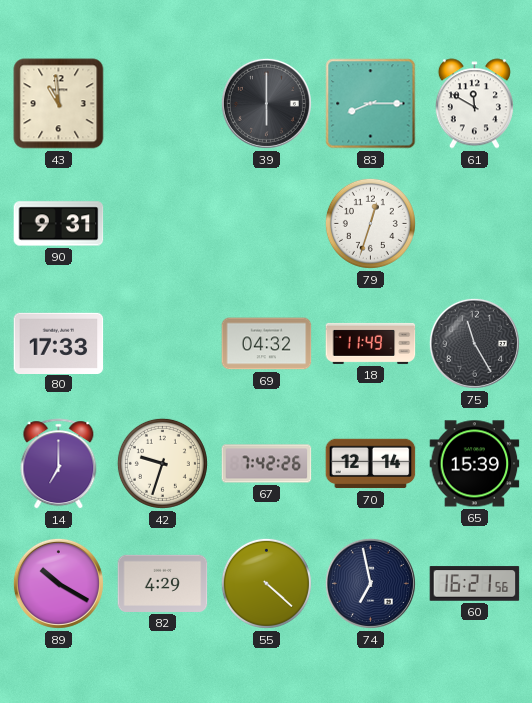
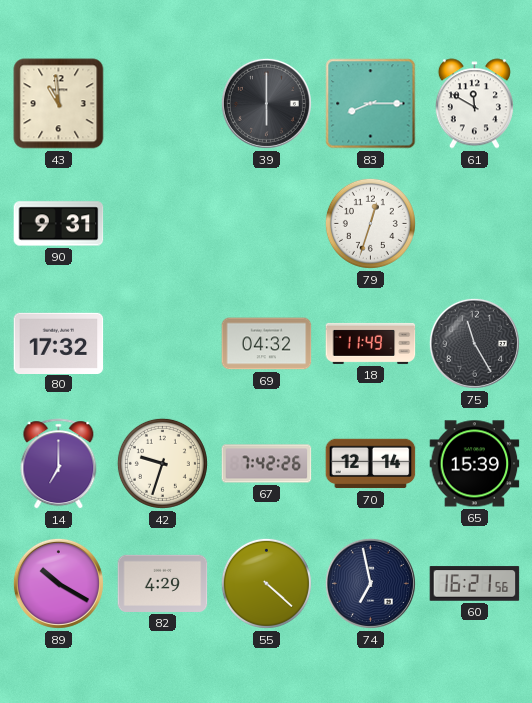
80: 17:33 -> 17:32
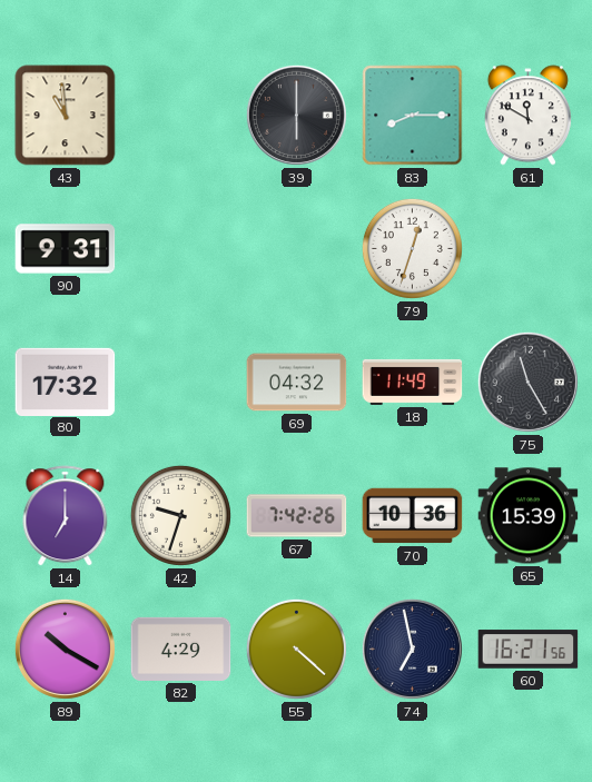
70: 12:14 -> 10:36
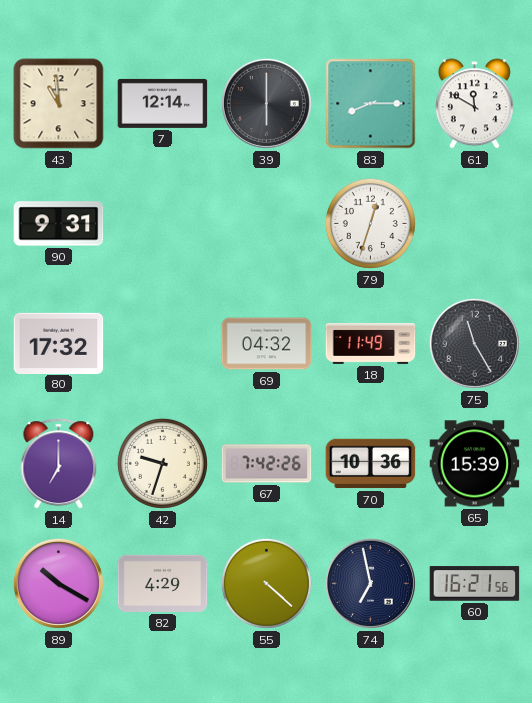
7: none -> 12:14
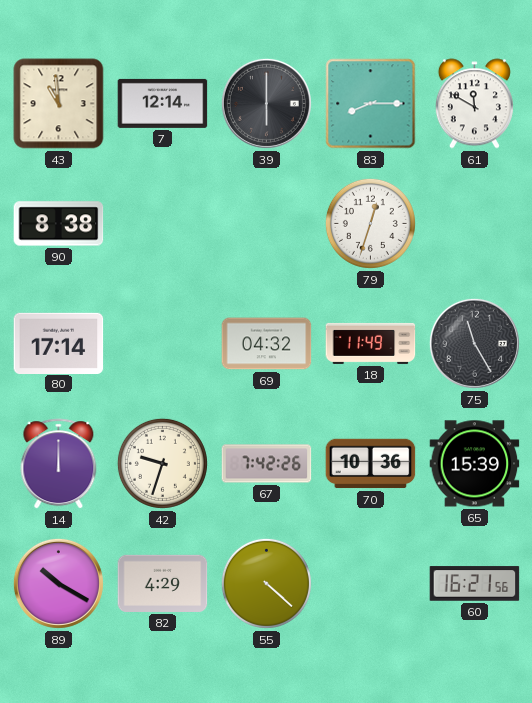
90: 9:31 -> 8:38
80: 17:32 -> 17:14
14: 7:00 -> 12:00
74: 6:58 -> none
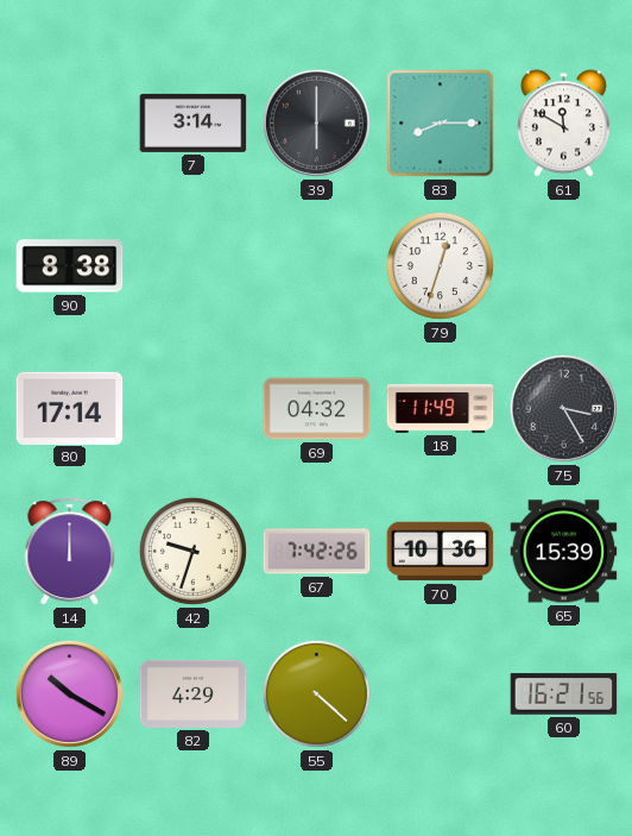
43: 10:59 -> none
7: 12:14 -> 3:14
75: 11:25 -> 3:25
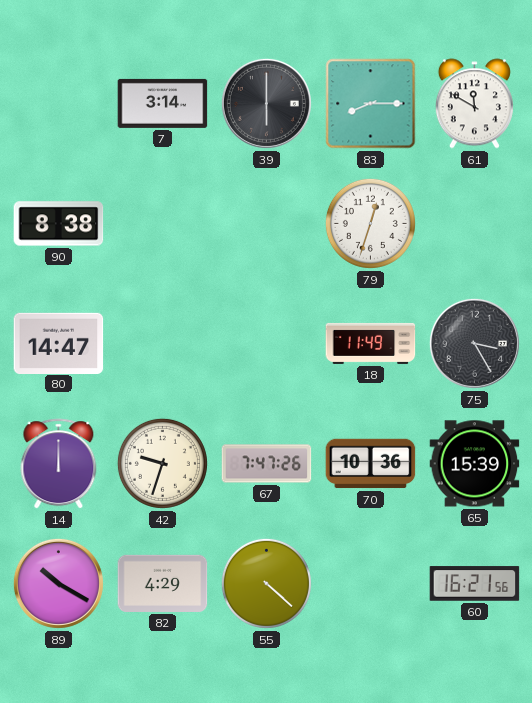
80: 17:14 -> 14:47
69: 04:32 -> none
67: 7:42 -> 7:47
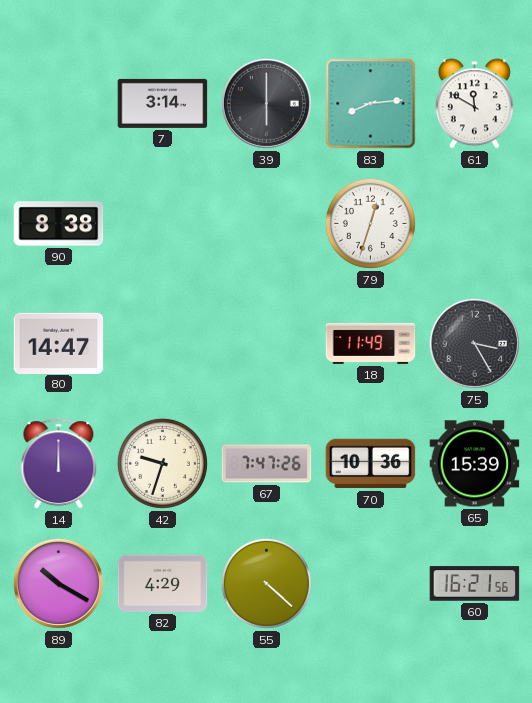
83: 8:15 -> 8:14
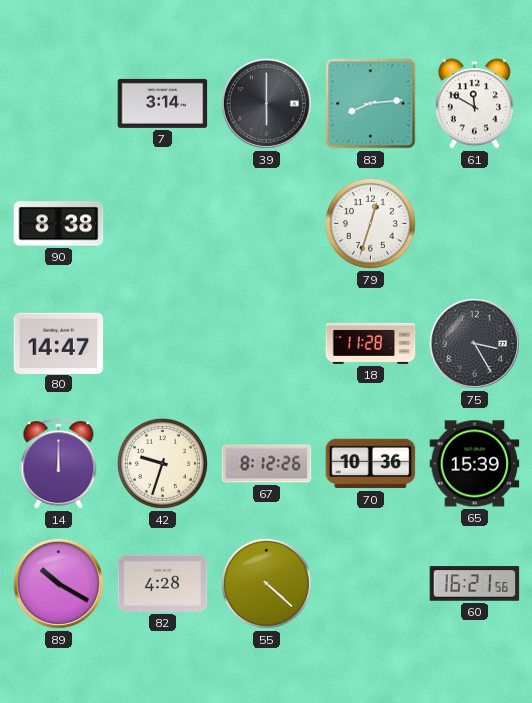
18: 11:49 -> 11:28
67: 7:47 -> 8:12
82: 4:29 -> 4:28
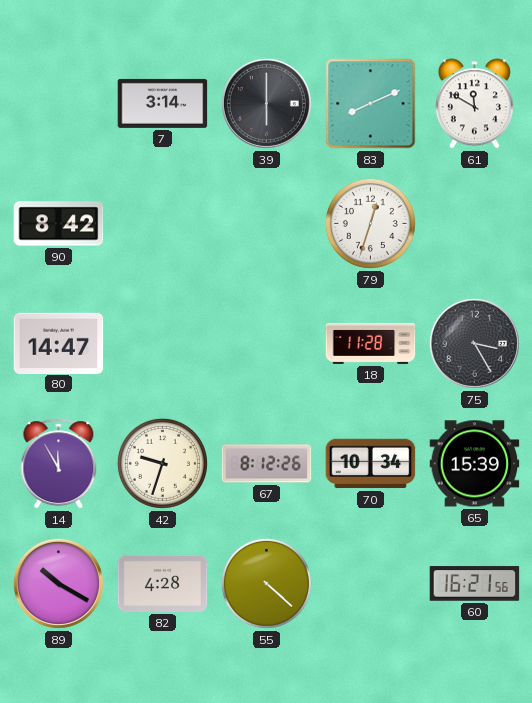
83: 8:14 -> 8:11
90: 8:38 -> 8:42
14: 12:00 -> 11:55
70: 10:36 -> 10:34
